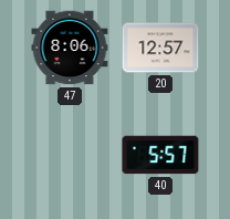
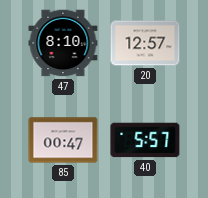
47: 8:06 -> 8:10
85: none -> 00:47
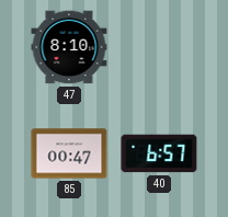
20: 12:57 -> none
40: 5:57 -> 6:57
